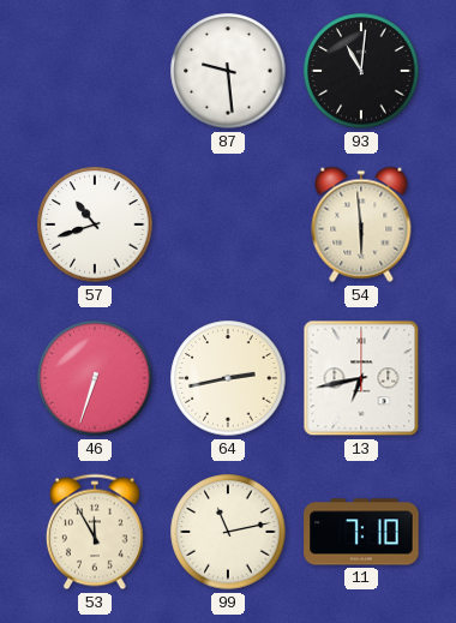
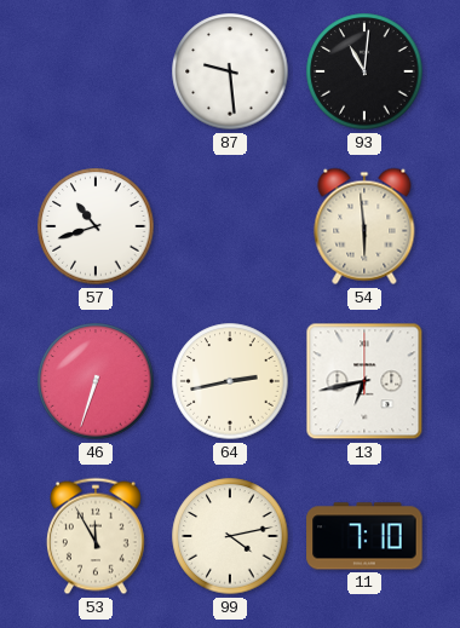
99: 11:13 -> 4:13
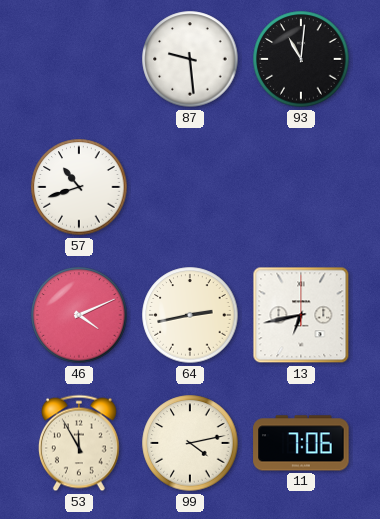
54: 5:59 -> none
46: 6:33 -> 4:11
11: 7:10 -> 7:06
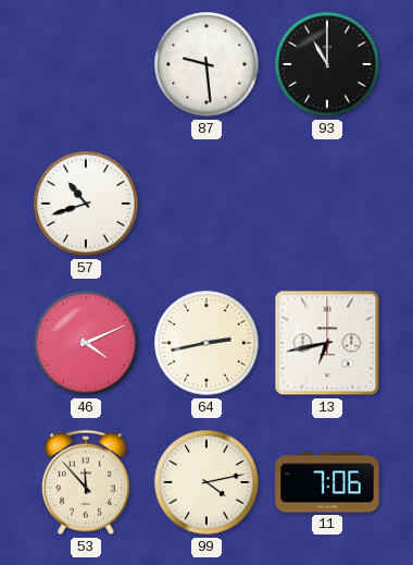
93: 11:01 -> 11:00
53: 11:55 -> 11:53
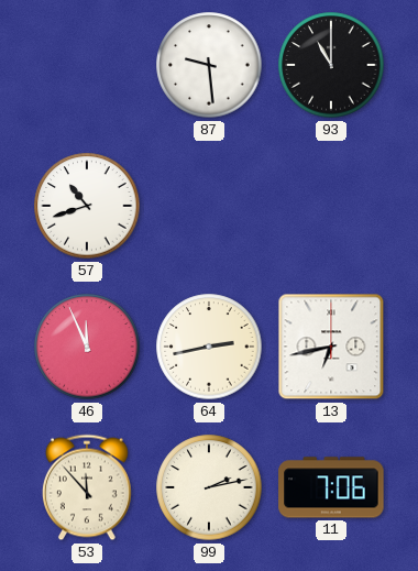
46: 4:11 -> 11:56
99: 4:13 -> 2:13
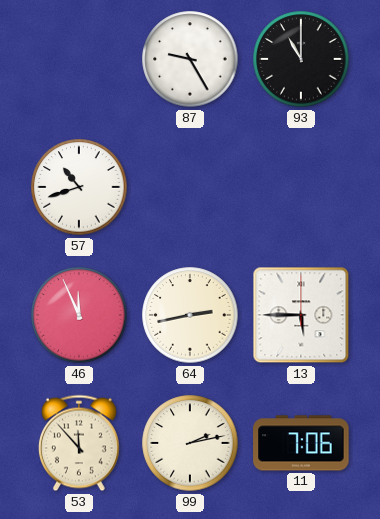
87: 9:29 -> 9:25
13: 6:43 -> 5:45
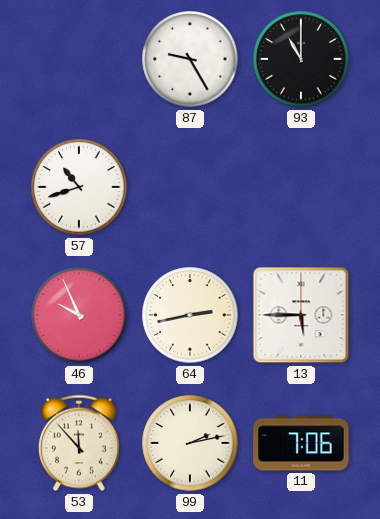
46: 11:56 -> 9:56
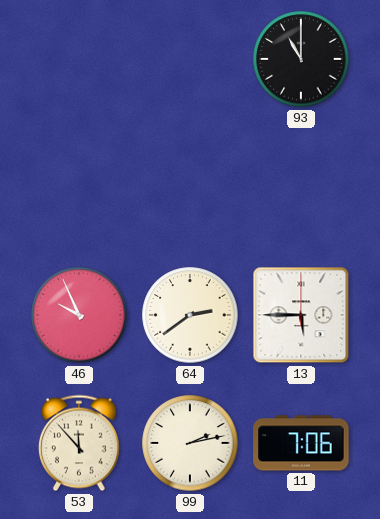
87: 9:25 -> none
57: 10:42 -> none
64: 2:43 -> 2:39
